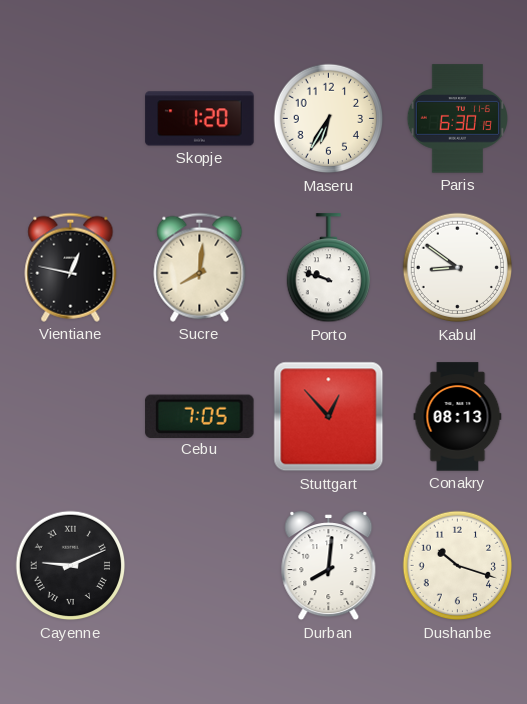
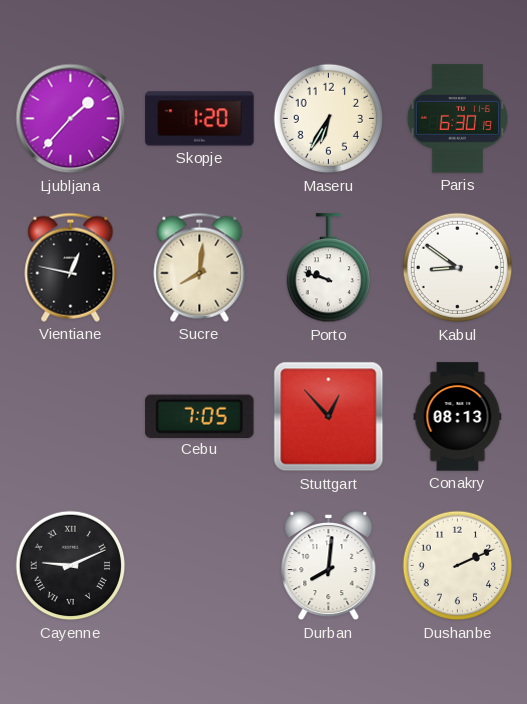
Ljubljana: none -> 1:37
Dushanbe: 10:18 -> 2:11
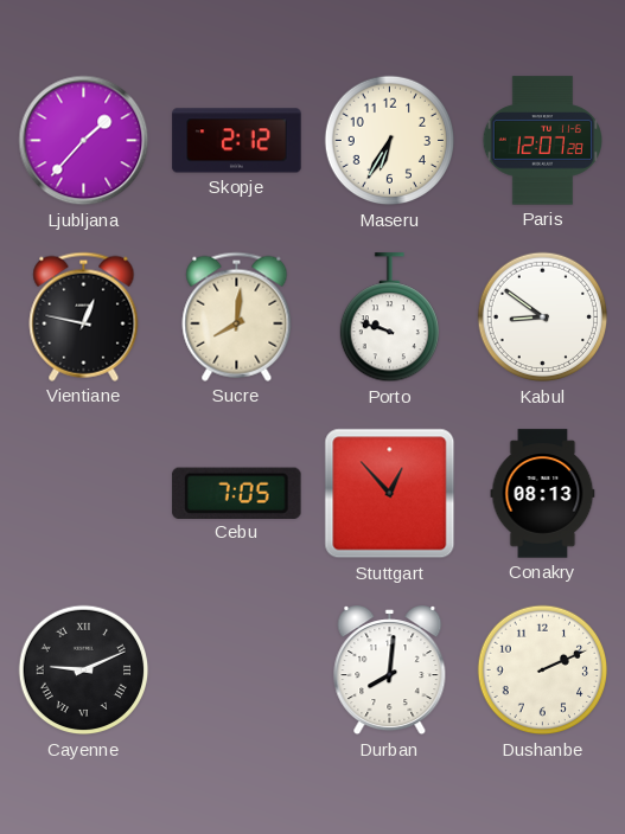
Skopje: 1:20 -> 2:12
Paris: 6:30 -> 12:07
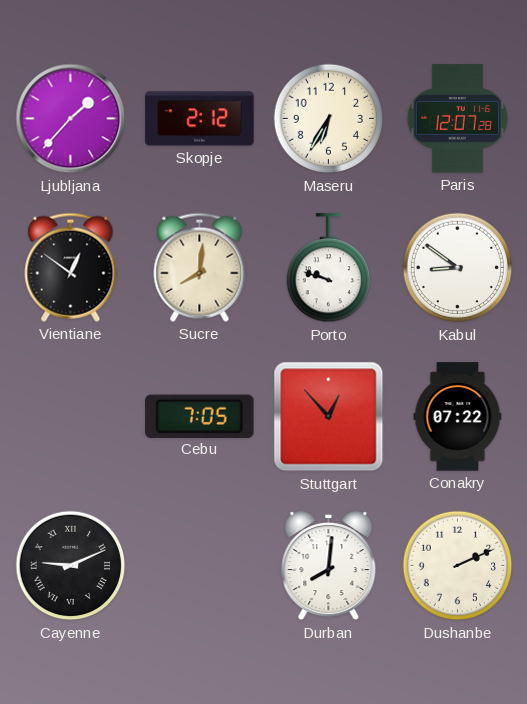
Vientiane: 12:47 -> 12:51
Conakry: 08:13 -> 07:22
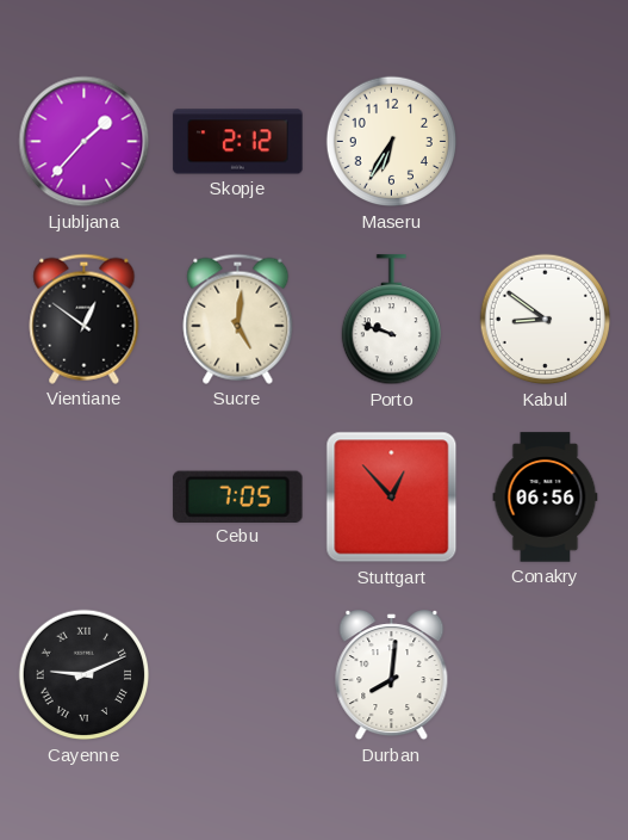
Paris: 12:07 -> none
Sucre: 8:01 -> 5:01
Conakry: 07:22 -> 06:56
Dushanbe: 2:11 -> none
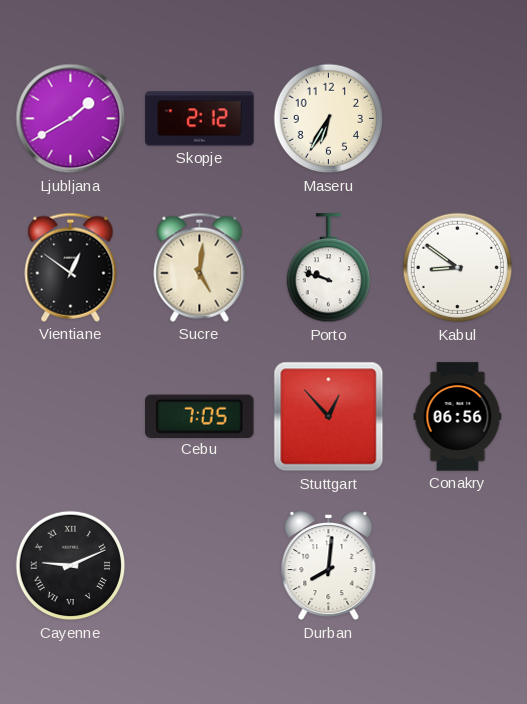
Ljubljana: 1:37 -> 1:40
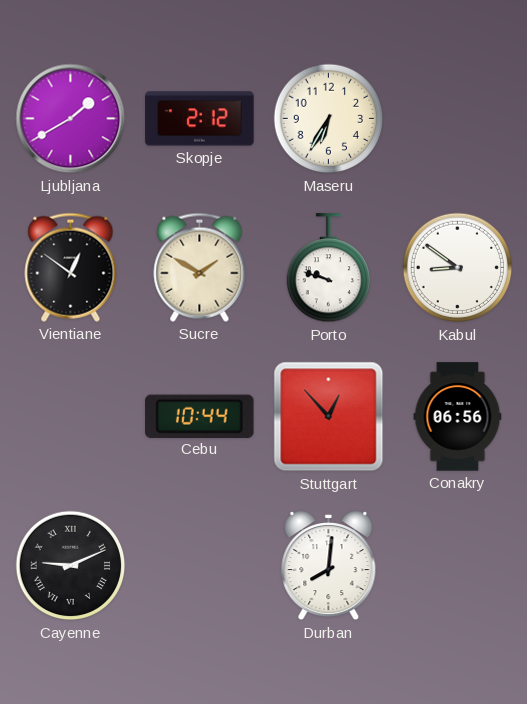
Sucre: 5:01 -> 1:50
Cebu: 7:05 -> 10:44
